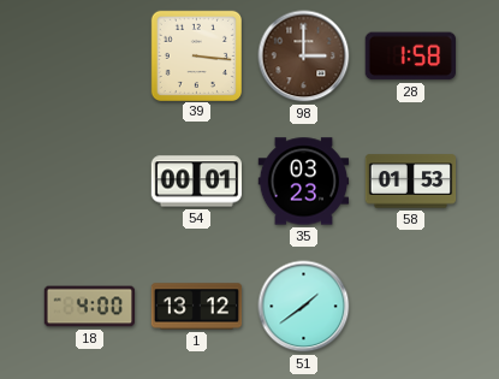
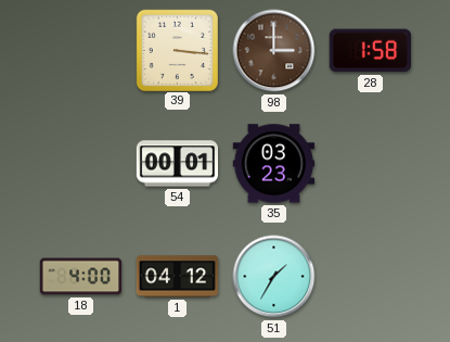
58: 01:53 -> none
1: 13:12 -> 04:12
51: 1:39 -> 1:35
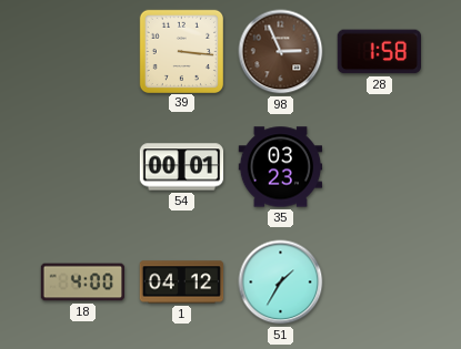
98: 3:00 -> 2:56
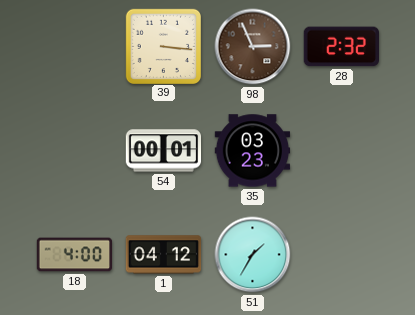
28: 1:58 -> 2:32
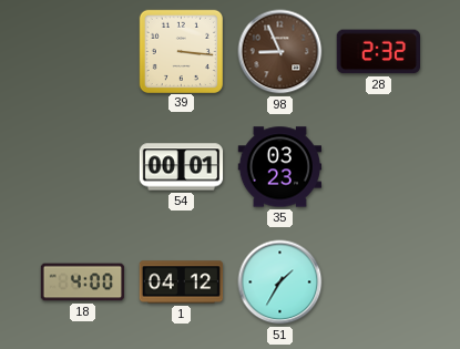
98: 2:56 -> 8:56
